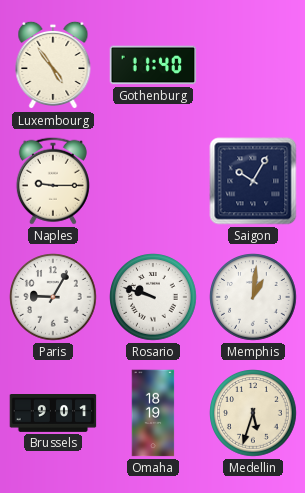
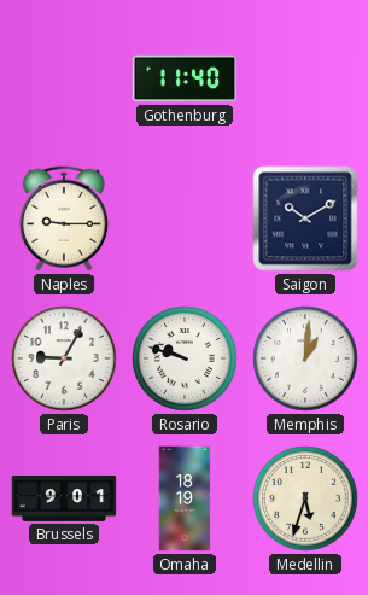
Luxembourg: 4:54 -> none
Saigon: 10:05 -> 10:10
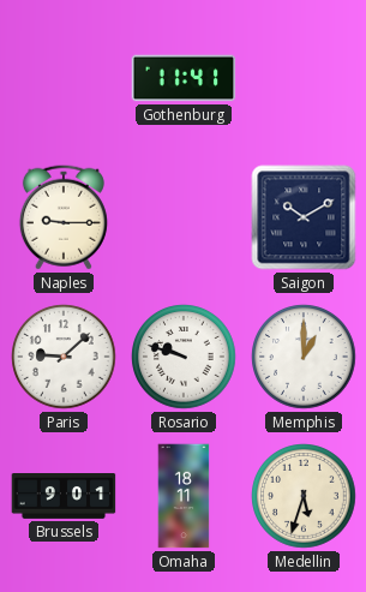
Gothenburg: 11:40 -> 11:41
Paris: 9:05 -> 9:08
Memphis: 1:01 -> 1:00
Omaha: 18:19 -> 18:11
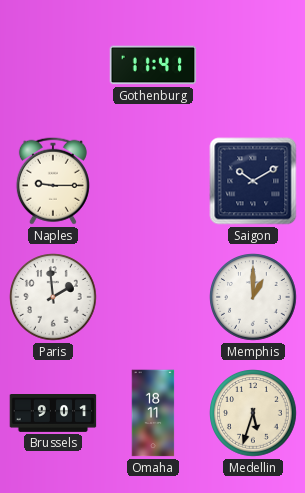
Paris: 9:08 -> 1:59
Rosario: 9:48 -> none
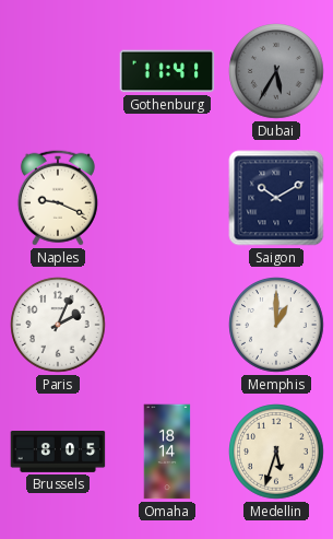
Dubai: none -> 5:35
Naples: 9:15 -> 9:19
Paris: 1:59 -> 2:04
Brussels: 9:01 -> 8:05
Omaha: 18:11 -> 18:14
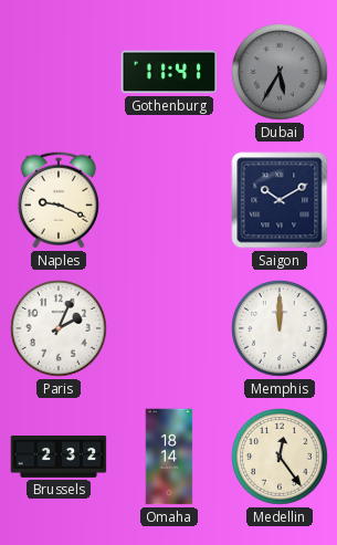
Memphis: 1:00 -> 12:00
Brussels: 8:05 -> 2:32
Medellin: 5:33 -> 12:24
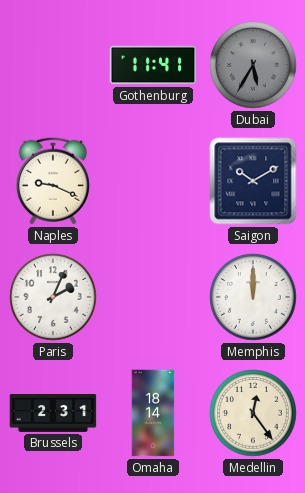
Brussels: 2:32 -> 2:31
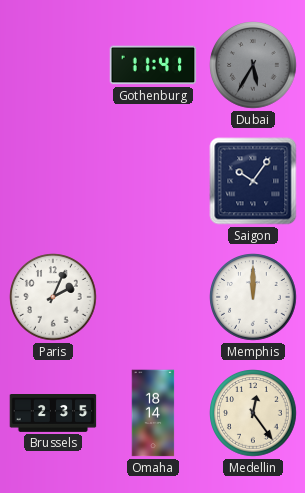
Naples: 9:19 -> none
Saigon: 10:10 -> 10:06
Brussels: 2:31 -> 2:35
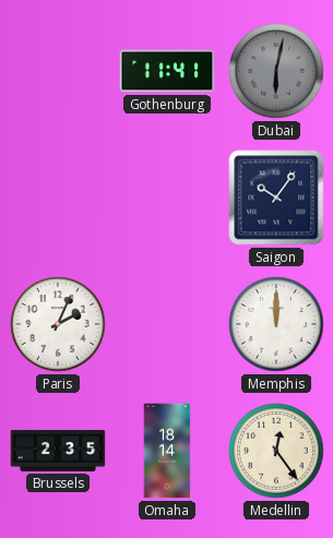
Dubai: 5:35 -> 6:02
